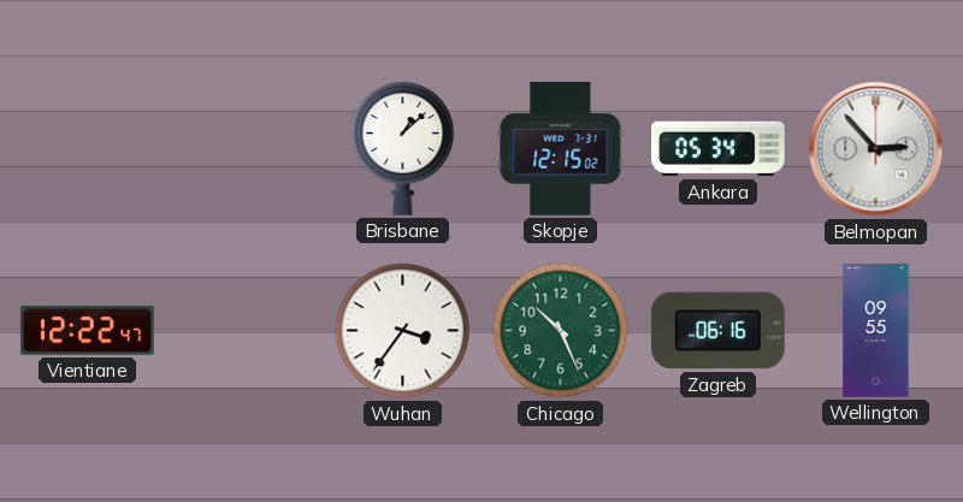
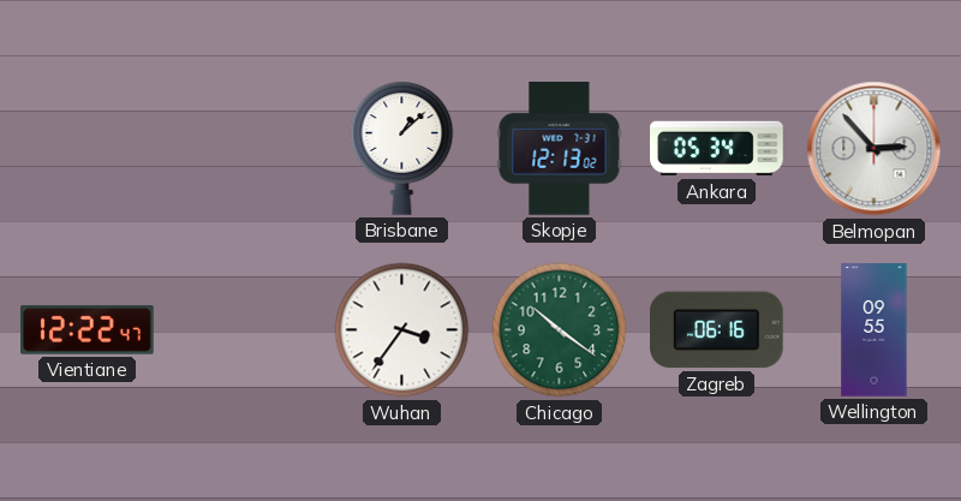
Skopje: 12:15 -> 12:13
Chicago: 10:26 -> 10:21
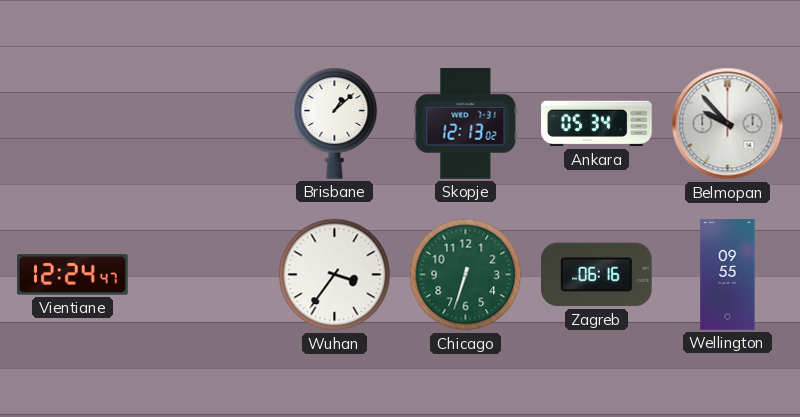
Belmopan: 2:53 -> 9:53
Vientiane: 12:22 -> 12:24
Chicago: 10:21 -> 6:33
